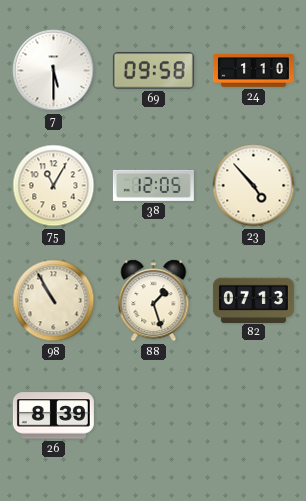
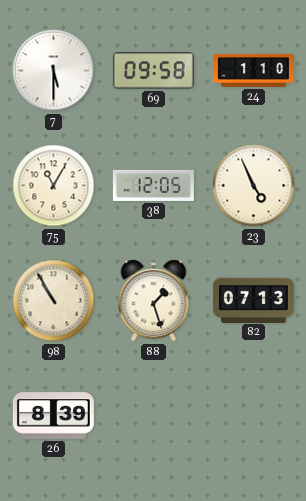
23: 4:53 -> 4:56
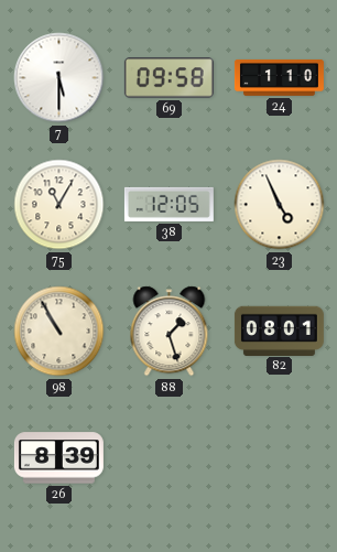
82: 07:13 -> 08:01
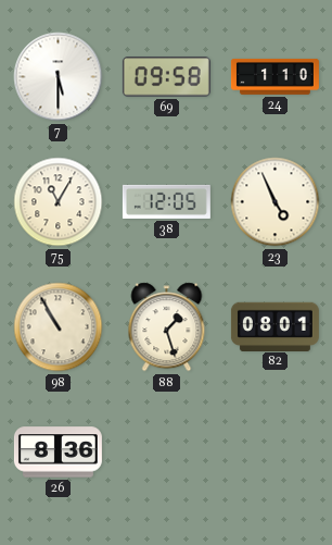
26: 8:39 -> 8:36
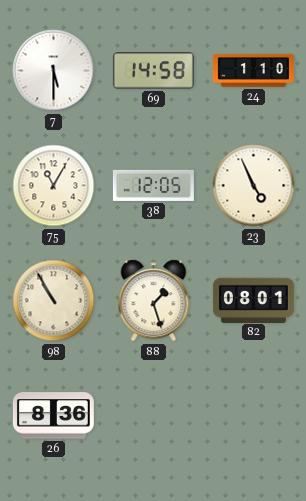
69: 09:58 -> 14:58
